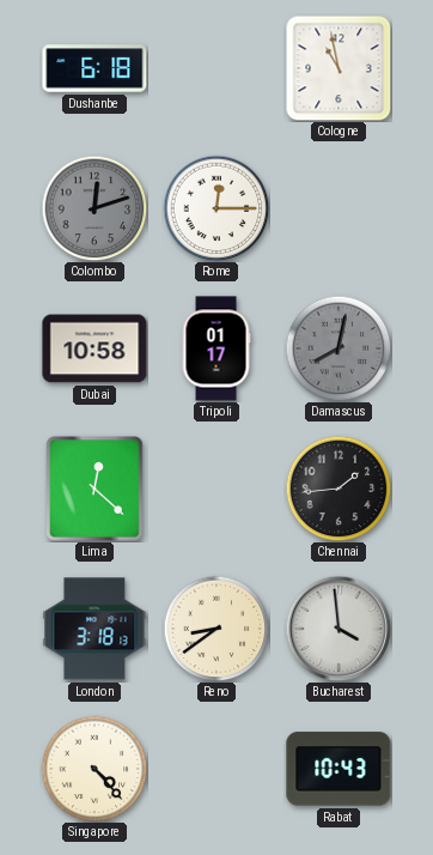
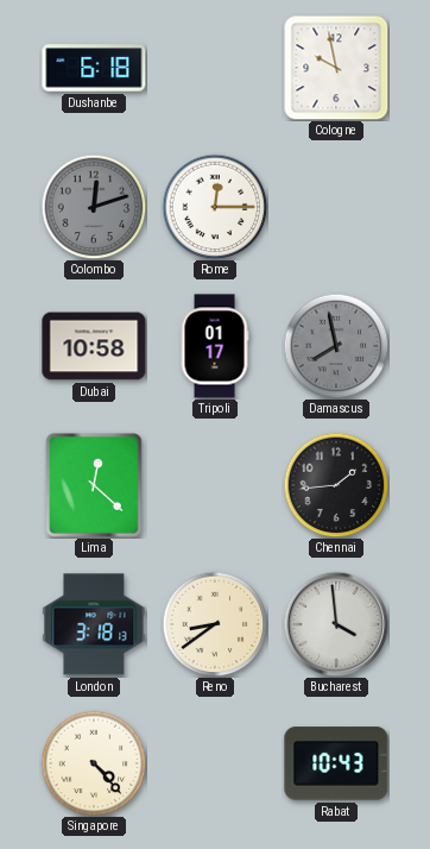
Cologne: 10:58 -> 9:58
Damascus: 8:02 -> 7:58
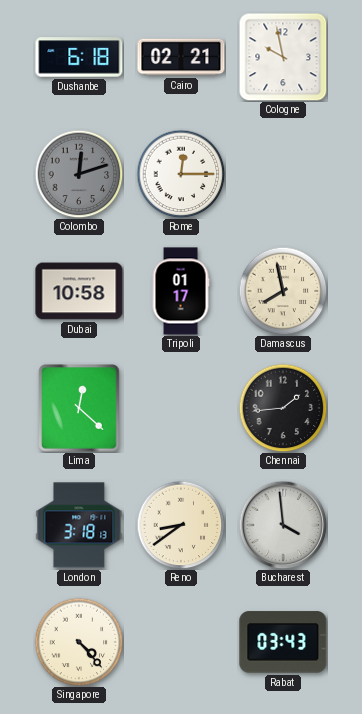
Cairo: none -> 02:21
Damascus dial: grey -> cream
Rabat: 10:43 -> 03:43
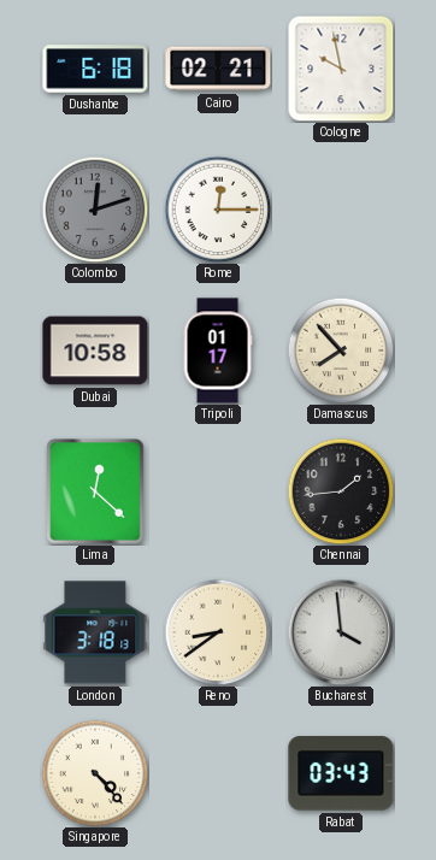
Damascus: 7:58 -> 7:53
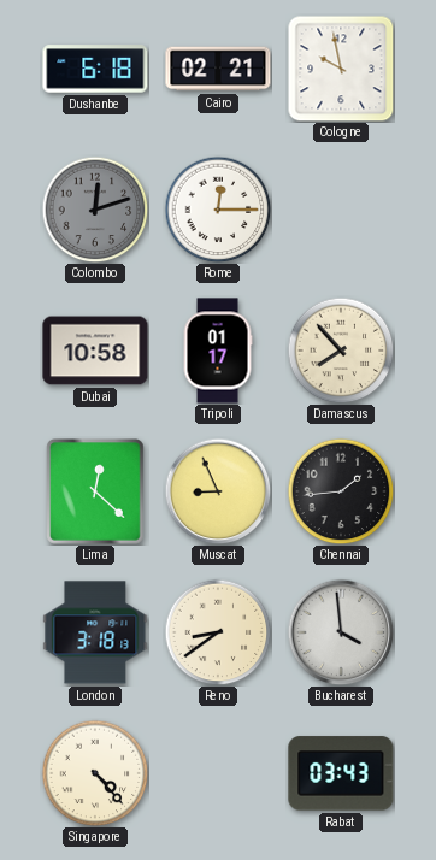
Muscat: none -> 8:56
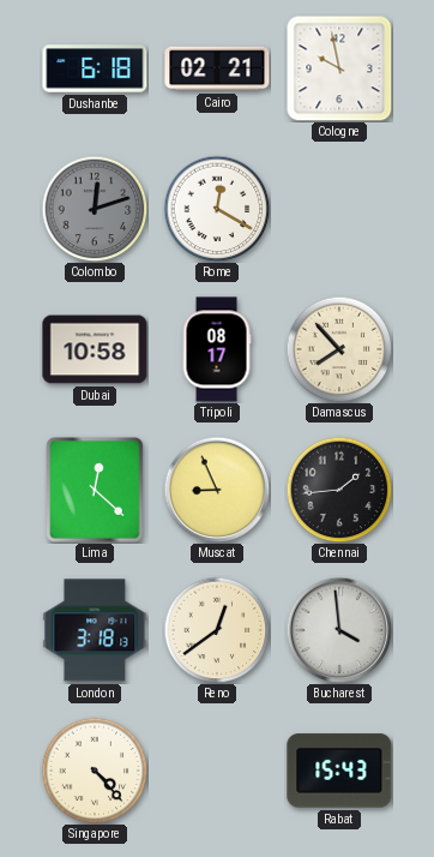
Rome: 12:15 -> 12:20
Tripoli: 01:17 -> 08:17
Reno: 8:39 -> 12:39
Rabat: 03:43 -> 15:43
